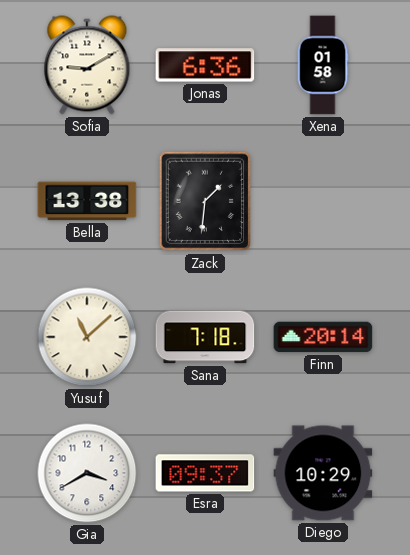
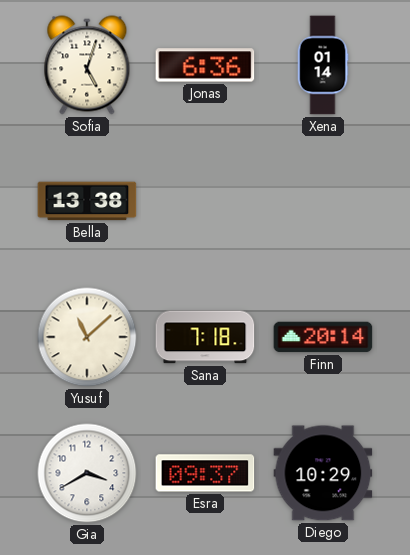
Sofia: 9:10 -> 5:03
Xena: 01:58 -> 01:14
Zack: 1:31 -> none
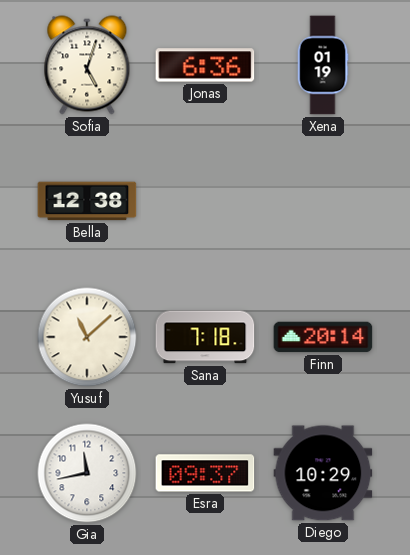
Xena: 01:14 -> 01:19
Bella: 13:38 -> 12:38
Gia: 3:40 -> 11:43
